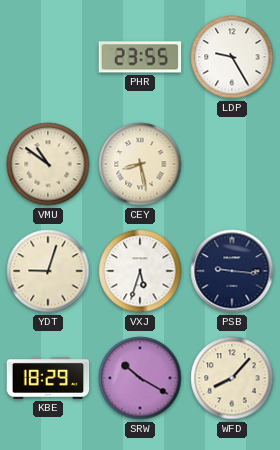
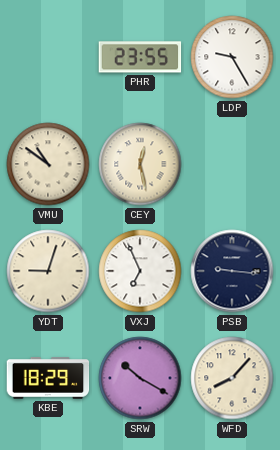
CEY: 8:28 -> 12:28
VXJ: 5:33 -> 6:56
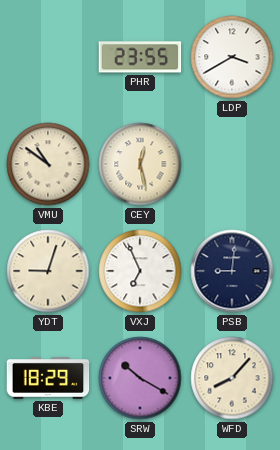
LDP: 9:25 -> 3:40
PSB: 9:16 -> 9:01
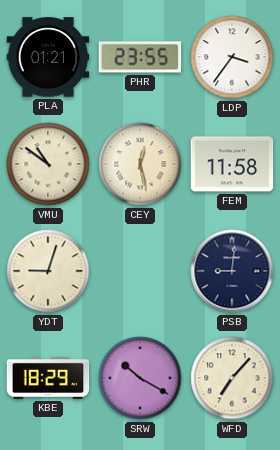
PLA: none -> 01:21
LDP: 3:40 -> 3:36
FEM: none -> 11:58
VXJ: 6:56 -> none
WFD: 8:07 -> 7:07
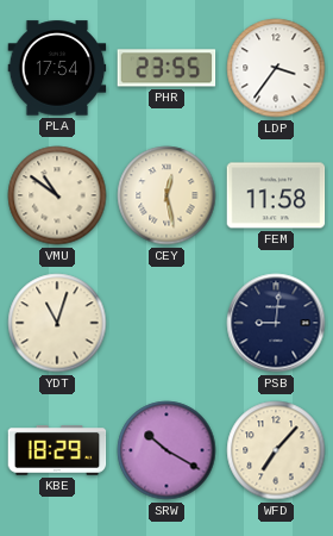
PLA: 01:21 -> 17:54
YDT: 9:03 -> 11:03
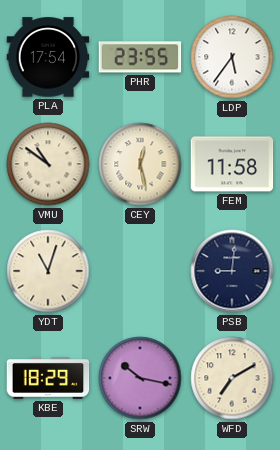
LDP: 3:36 -> 5:36
SRW: 10:20 -> 10:17
WFD: 7:07 -> 7:10
